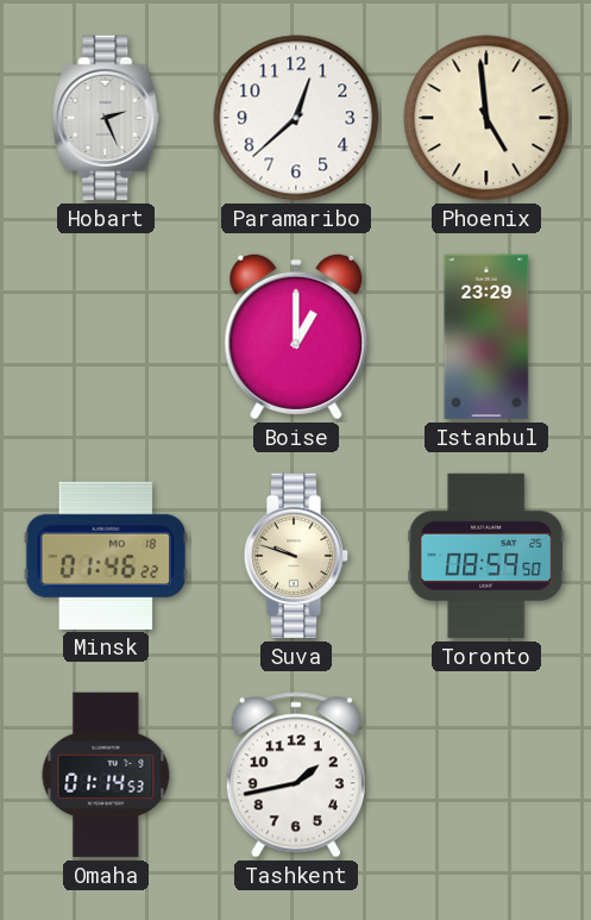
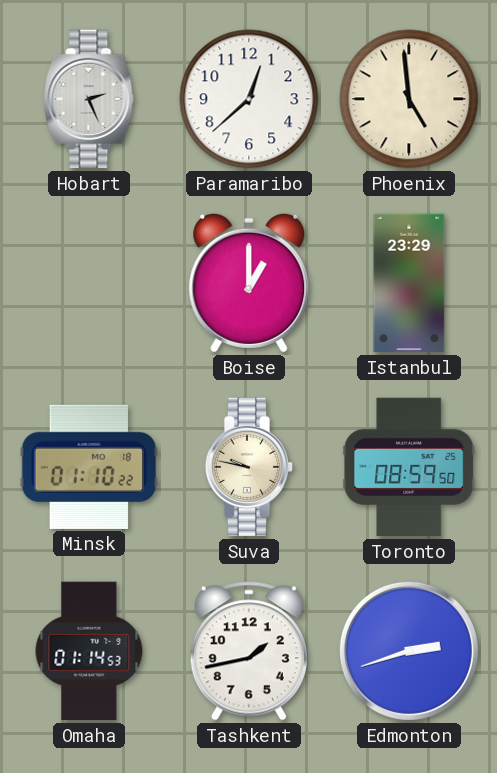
Minsk: 01:46 -> 01:10
Suva: 9:48 -> 9:47
Edmonton: none -> 2:42
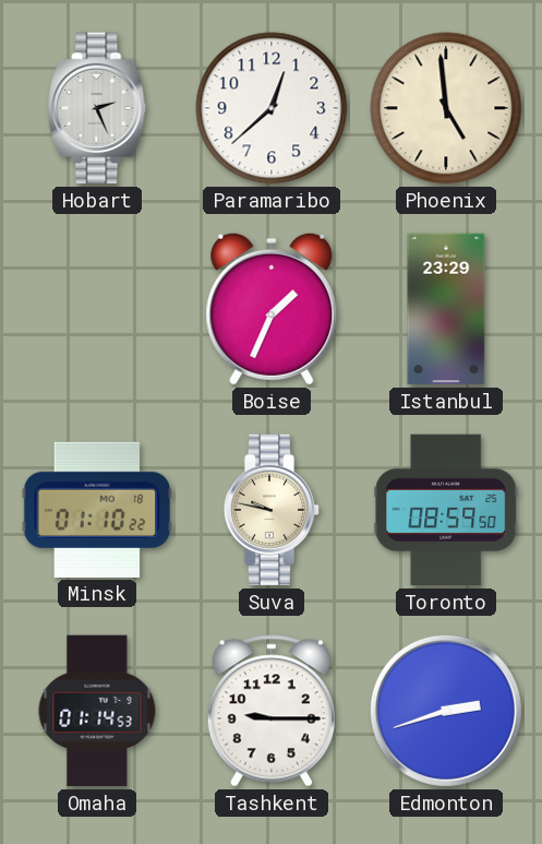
Boise: 1:00 -> 1:34
Tashkent: 1:43 -> 9:15
